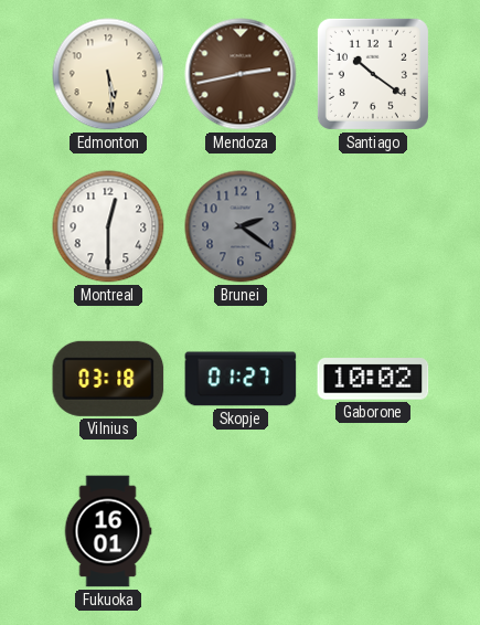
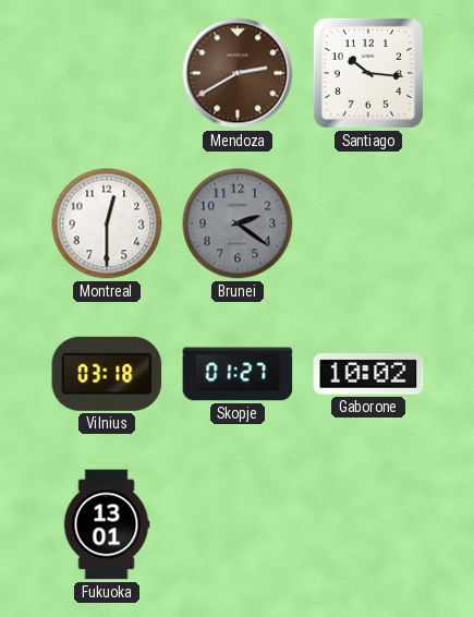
Edmonton: 5:29 -> none
Mendoza: 2:43 -> 2:40
Santiago: 10:21 -> 10:16
Fukuoka: 16:01 -> 13:01
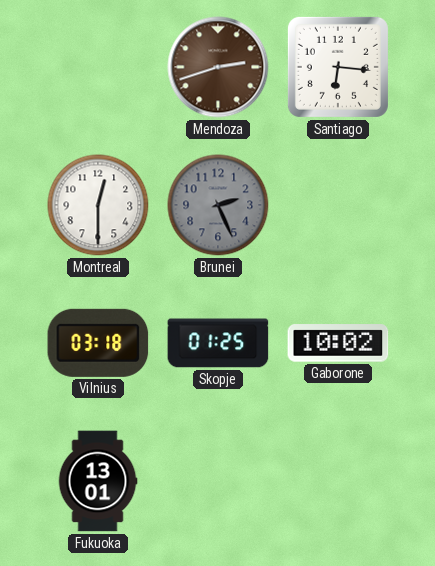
Mendoza: 2:40 -> 2:42
Santiago: 10:16 -> 6:16
Brunei: 2:21 -> 2:26
Skopje: 01:27 -> 01:25
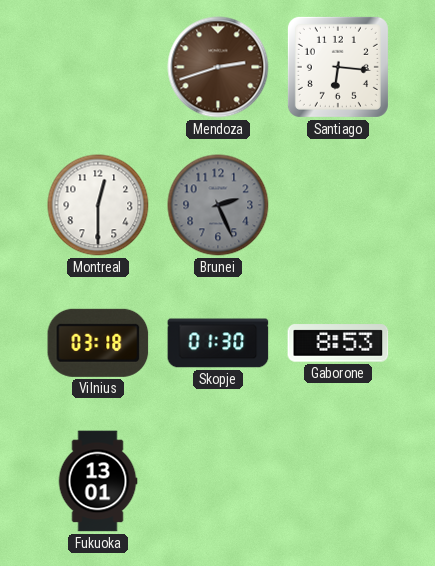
Skopje: 01:25 -> 01:30
Gaborone: 10:02 -> 8:53
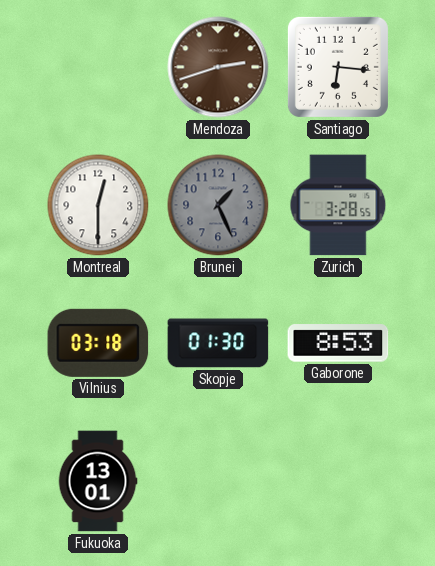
Brunei: 2:26 -> 1:26
Zurich: none -> 3:28
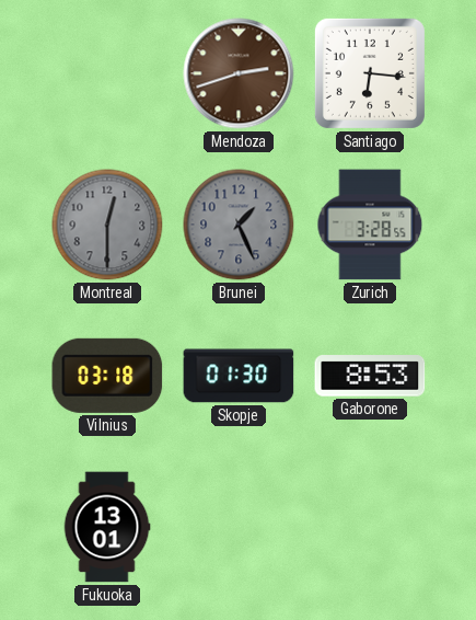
Montreal dial: white -> grey
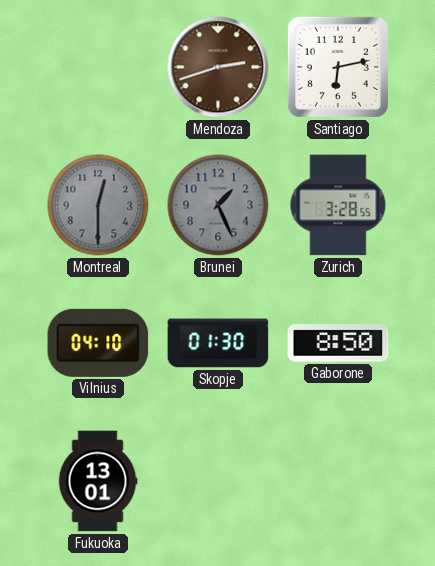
Santiago: 6:16 -> 6:13
Vilnius: 03:18 -> 04:10
Gaborone: 8:53 -> 8:50
